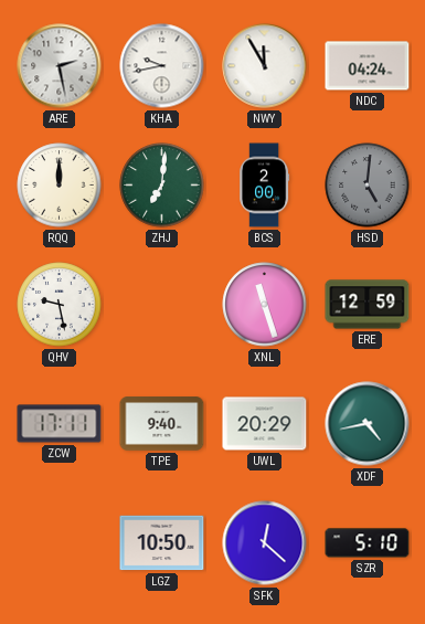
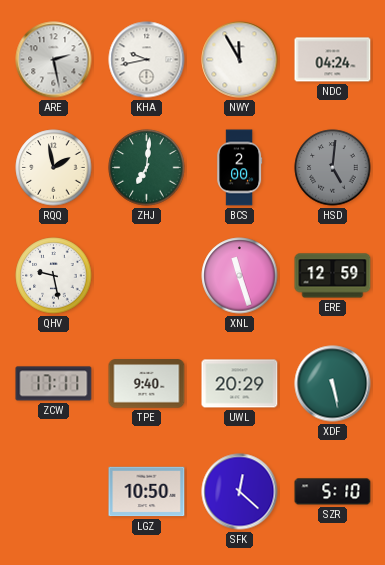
RQQ: 12:00 -> 1:58
XDF: 4:43 -> 5:28
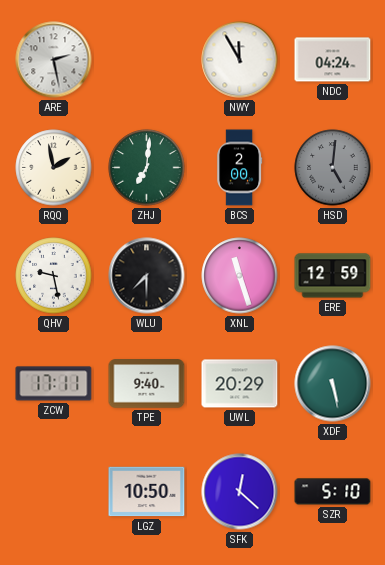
KHA: 9:43 -> none
WLU: none -> 7:30
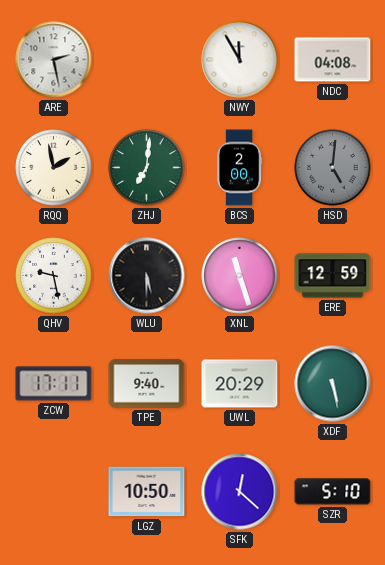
NDC: 04:24 -> 04:08
WLU: 7:30 -> 5:30
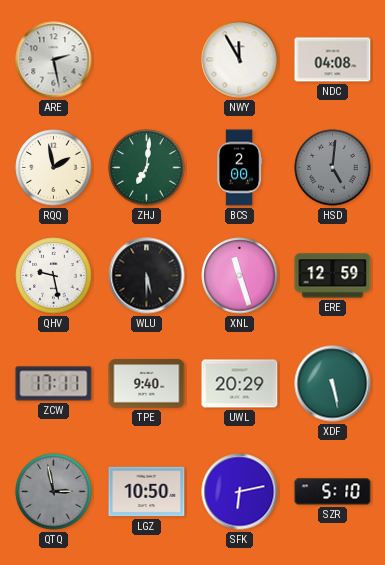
QTQ: none -> 2:58
SFK: 12:22 -> 6:13
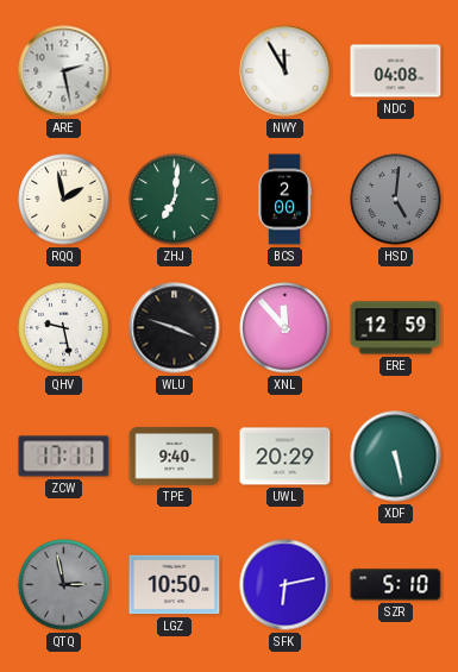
WLU: 5:30 -> 3:48
XNL: 11:27 -> 11:53
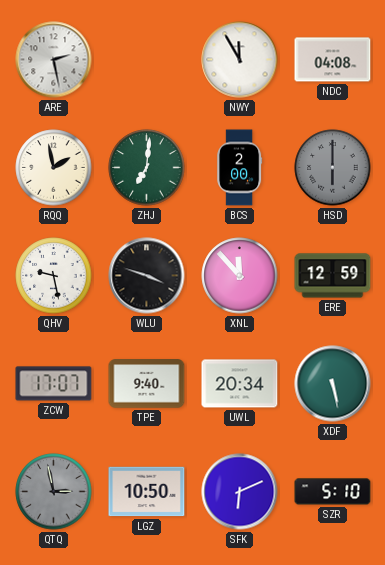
HSD: 5:01 -> 6:00
ZCW: 17:11 -> 17:07
UWL: 20:29 -> 20:34
SFK: 6:13 -> 6:11
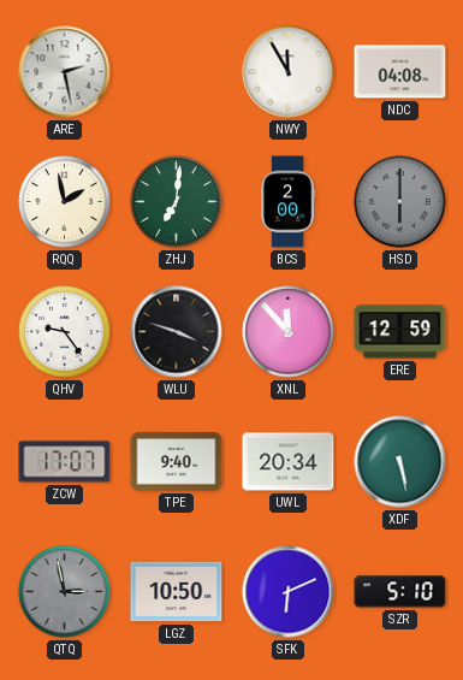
QHV: 9:28 -> 9:24
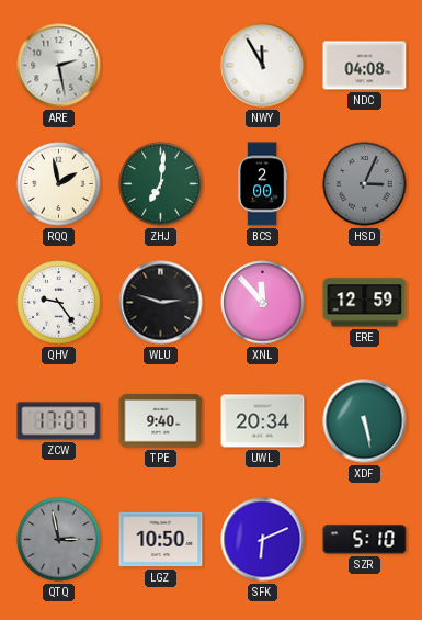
HSD: 6:00 -> 3:04
WLU: 3:48 -> 2:48
